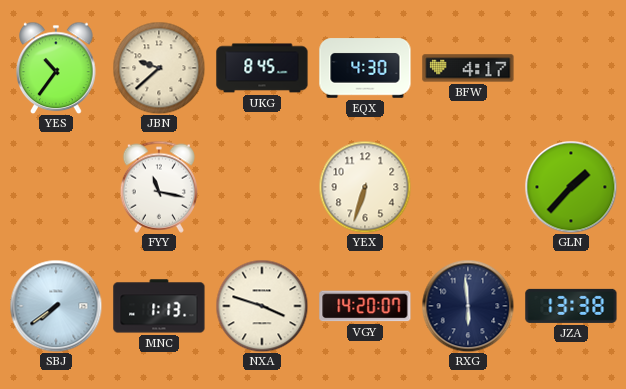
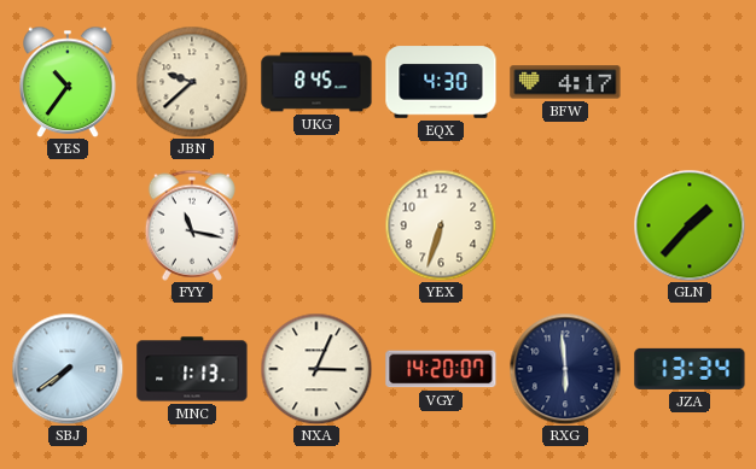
NXA: 3:48 -> 3:04
JZA: 13:38 -> 13:34
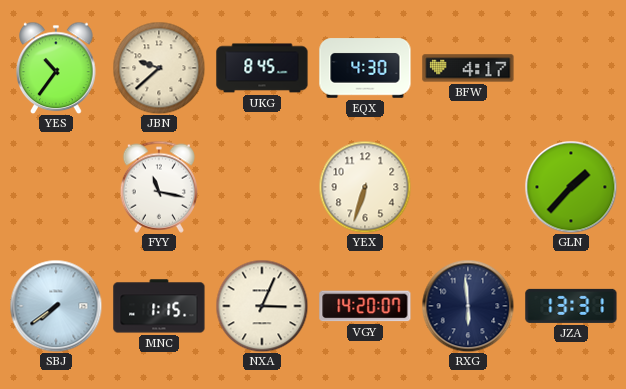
MNC: 1:13 -> 1:15
JZA: 13:34 -> 13:31
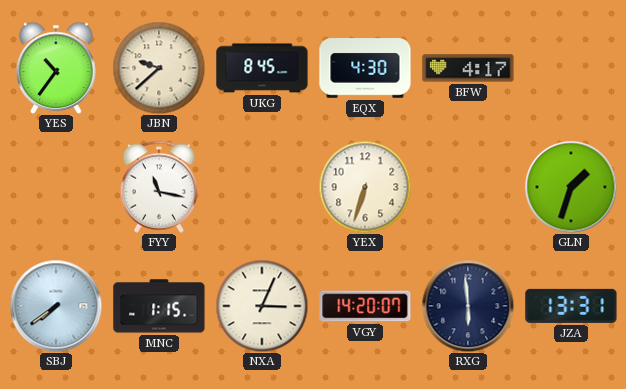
GLN: 1:37 -> 1:33
